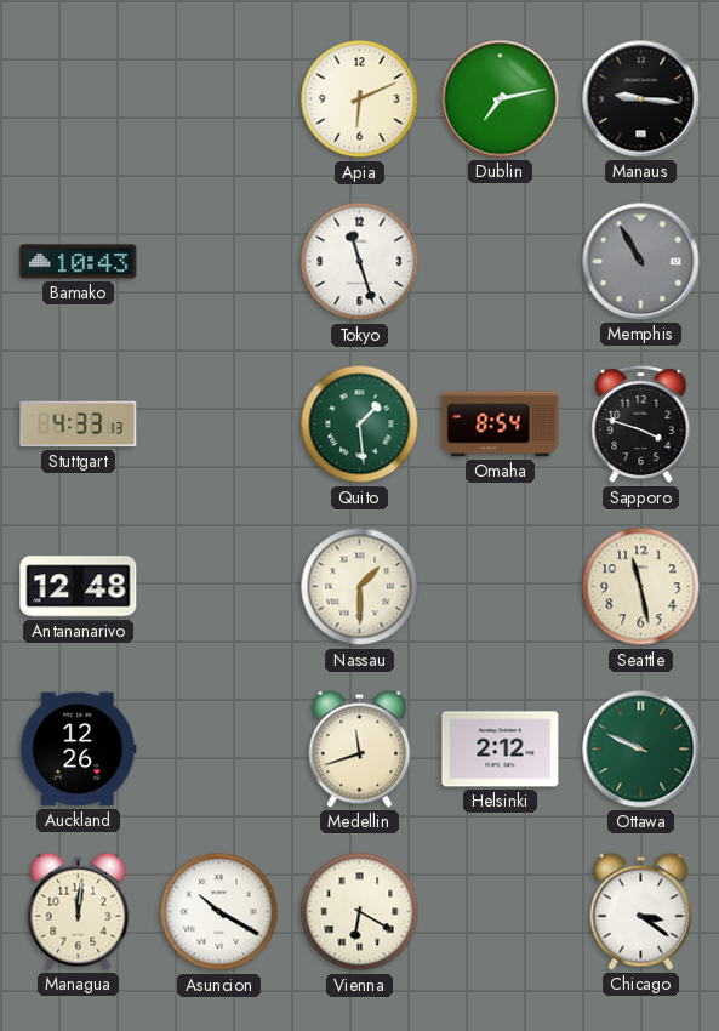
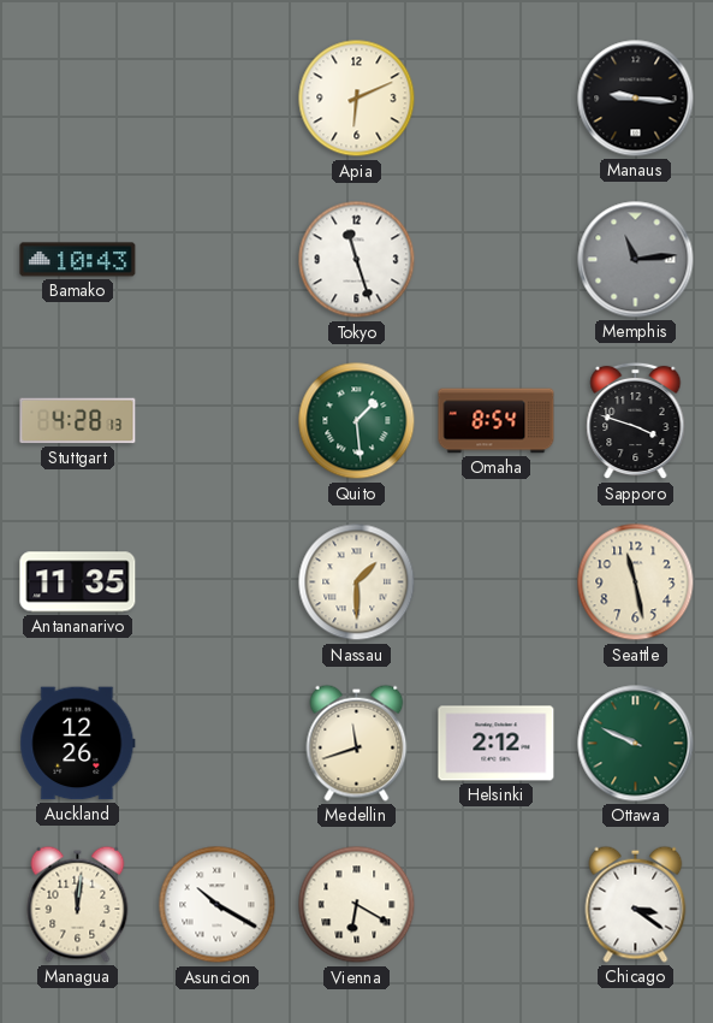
Dublin: 7:13 -> none
Memphis: 10:55 -> 11:14
Stuttgart: 4:33 -> 4:28
Antananarivo: 12:48 -> 11:35
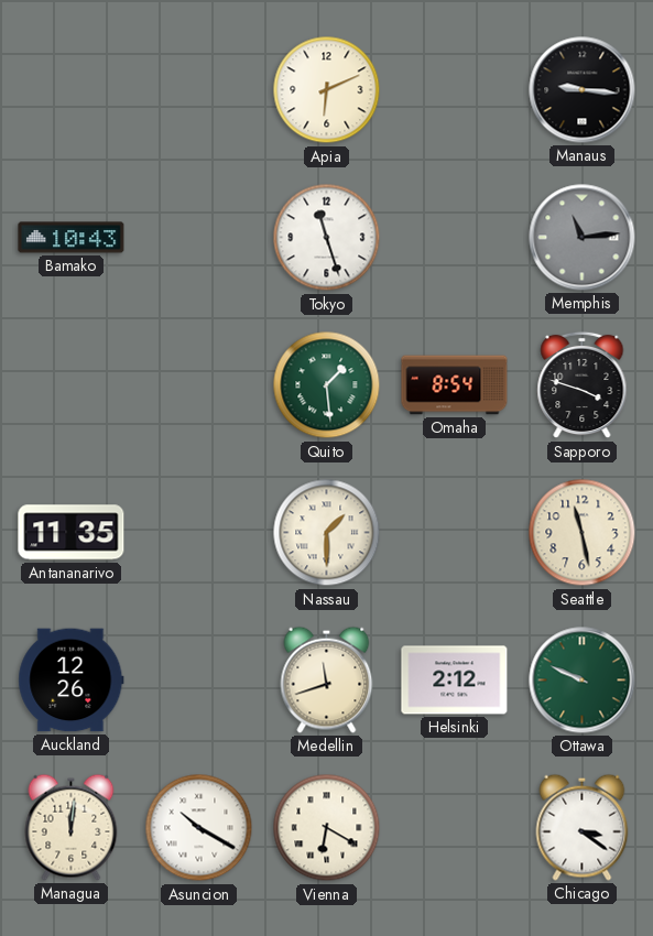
Stuttgart: 4:28 -> none
